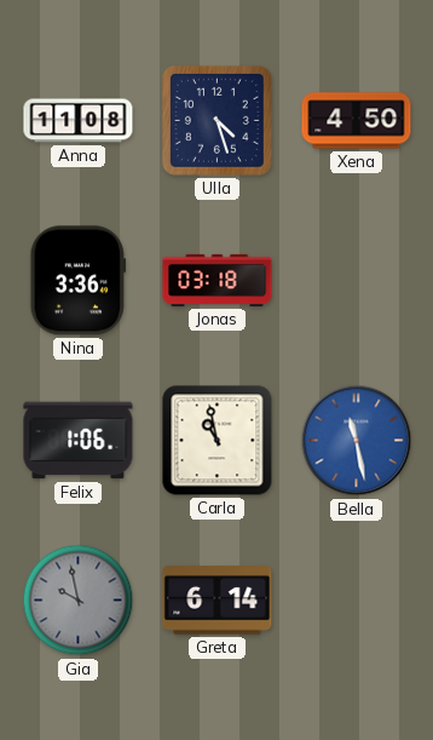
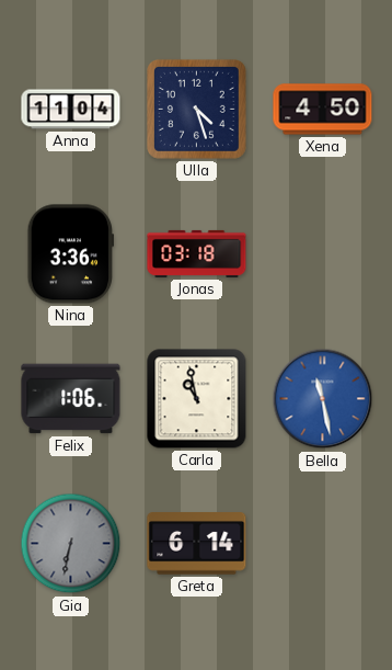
Anna: 11:08 -> 11:04
Gia: 9:58 -> 6:32
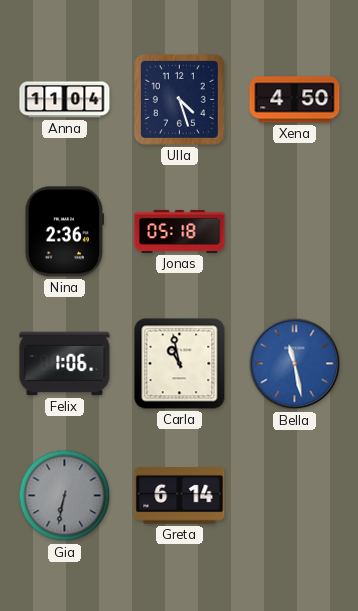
Nina: 3:36 -> 2:36
Jonas: 03:18 -> 05:18
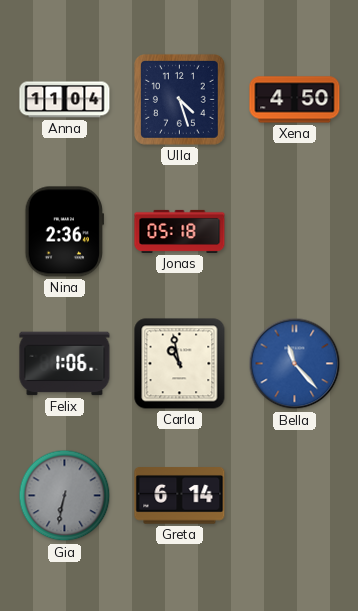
Bella: 11:28 -> 11:23
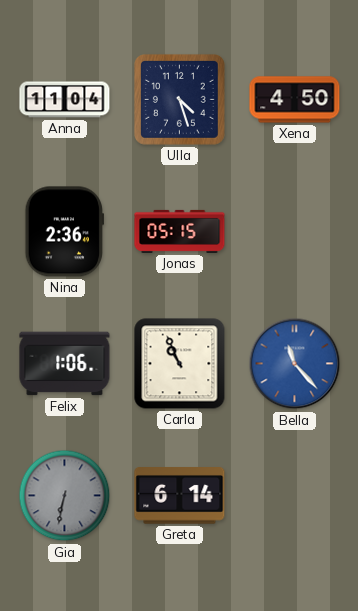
Jonas: 05:18 -> 05:15
Carla: 10:58 -> 10:56
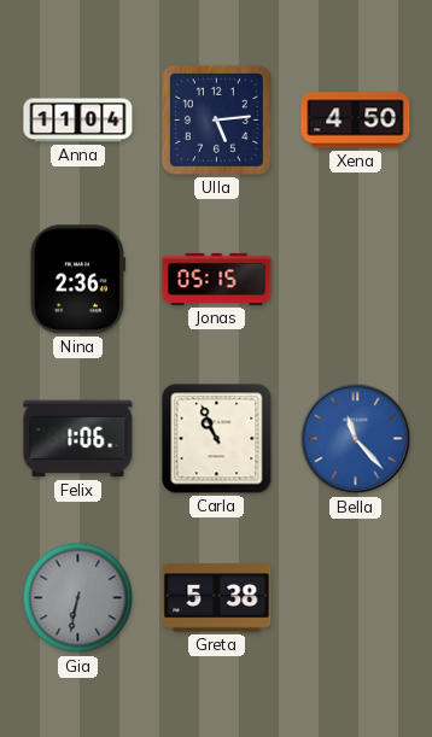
Ulla: 4:27 -> 5:14
Greta: 6:14 -> 5:38
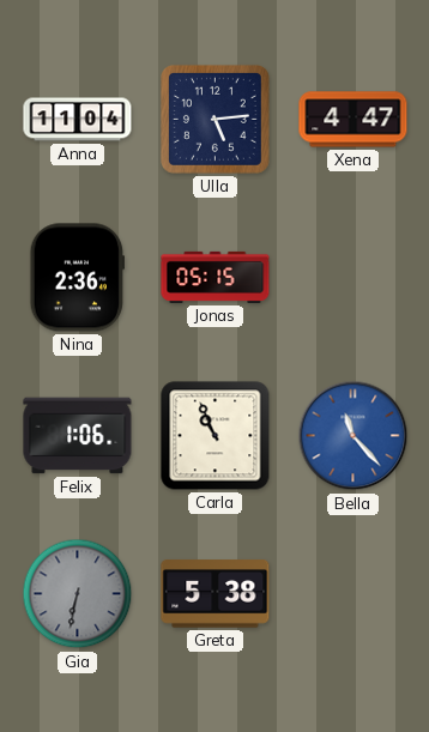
Xena: 4:50 -> 4:47
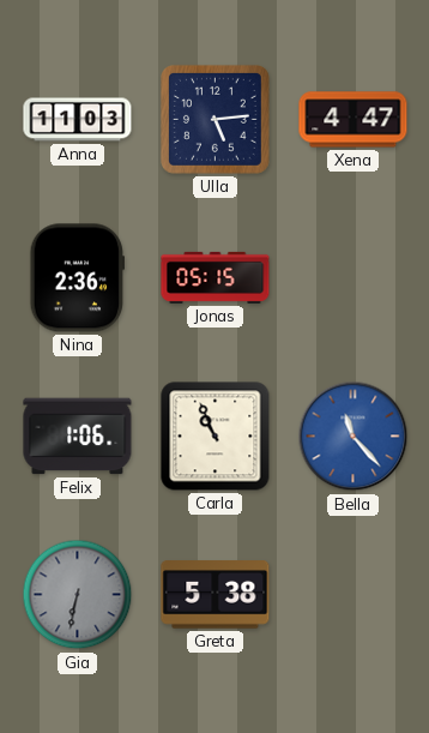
Anna: 11:04 -> 11:03
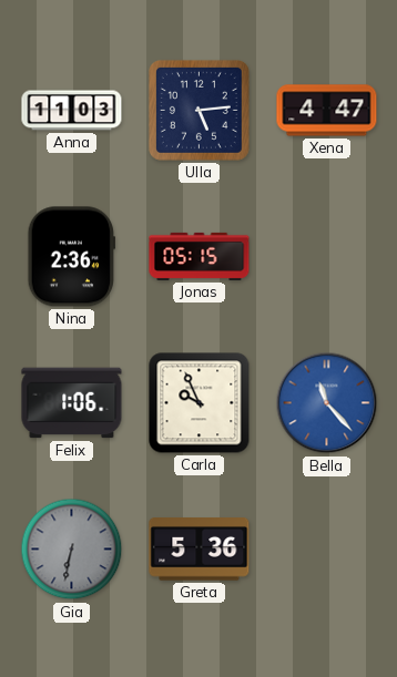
Carla: 10:56 -> 9:56
Greta: 5:38 -> 5:36
